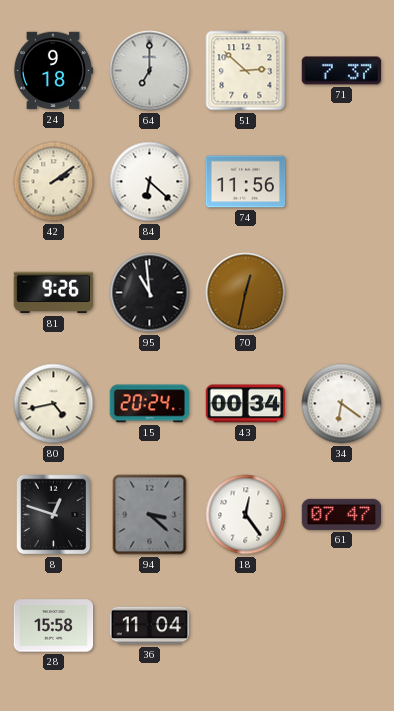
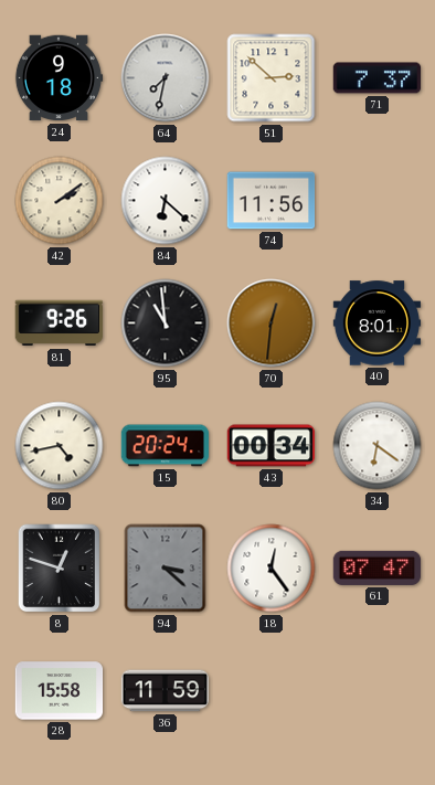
64: 7:00 -> 7:32
70: 12:32 -> 12:31
40: none -> 8:01
36: 11:04 -> 11:59
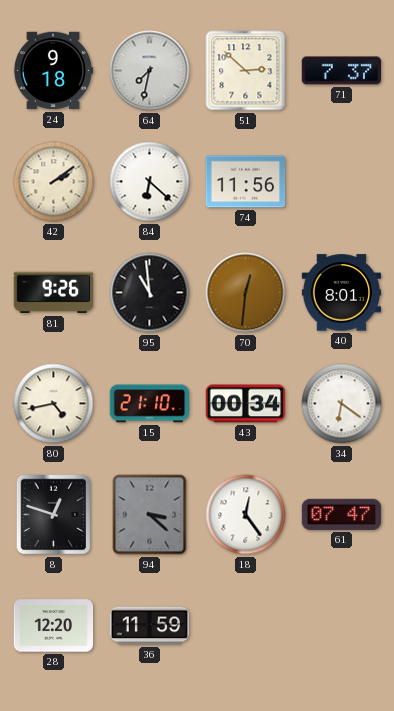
15: 20:24 -> 21:10
28: 15:58 -> 12:20
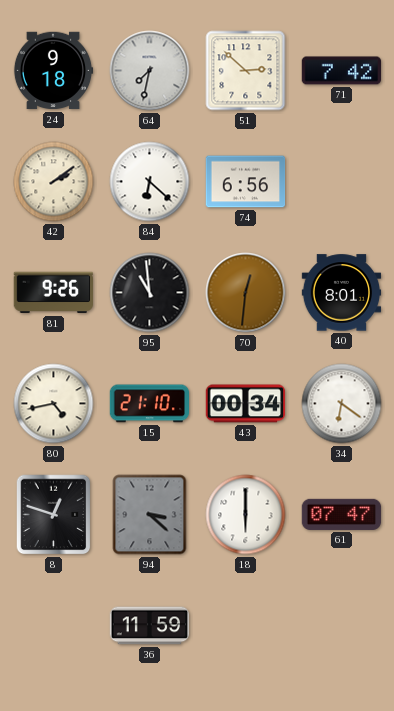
71: 7:37 -> 7:42
74: 11:56 -> 6:56
18: 12:24 -> 6:00
28: 12:20 -> none
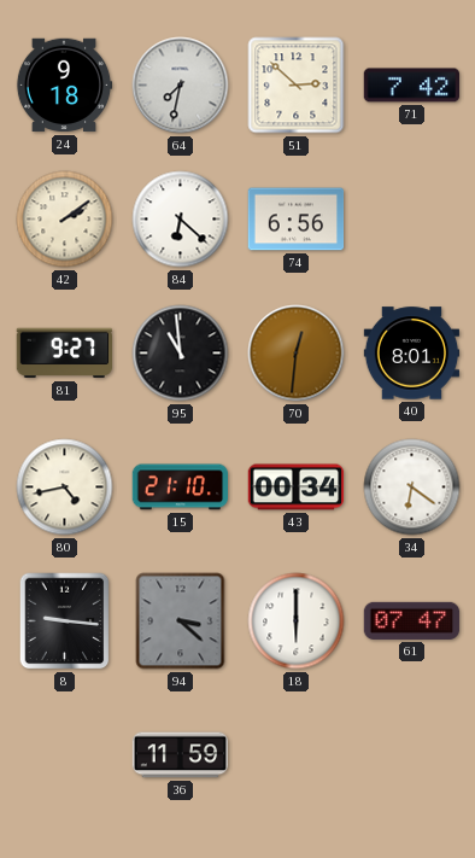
81: 9:26 -> 9:27
8: 12:48 -> 9:16
